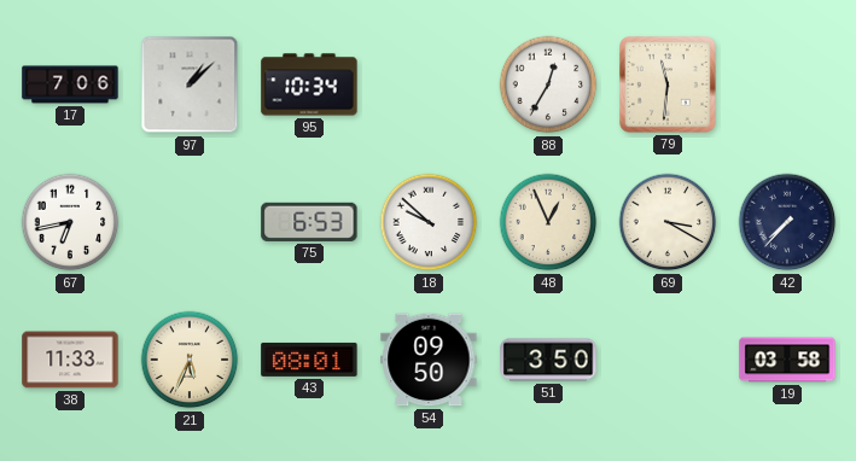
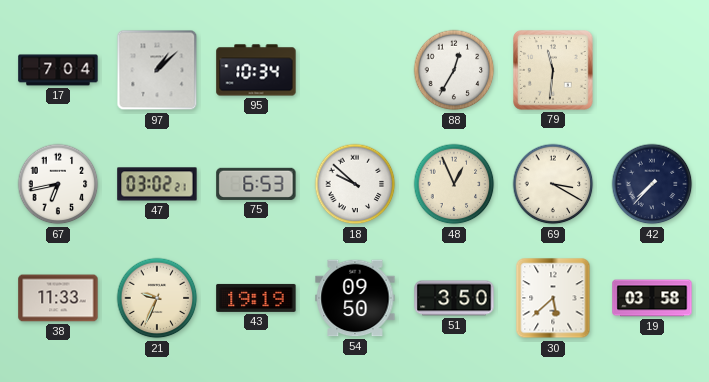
17: 7:06 -> 7:04
47: none -> 03:02
21: 5:34 -> 9:34
43: 08:01 -> 19:19
30: none -> 5:38
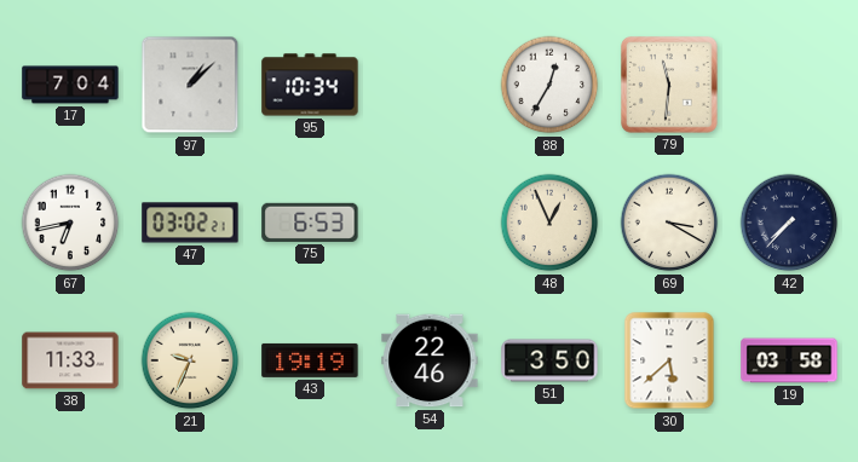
18: 9:52 -> none
54: 09:50 -> 22:46
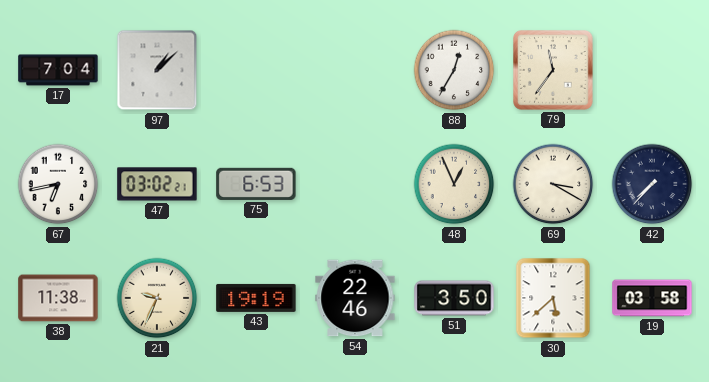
95: 10:34 -> none
79: 11:31 -> 11:36
38: 11:33 -> 11:38
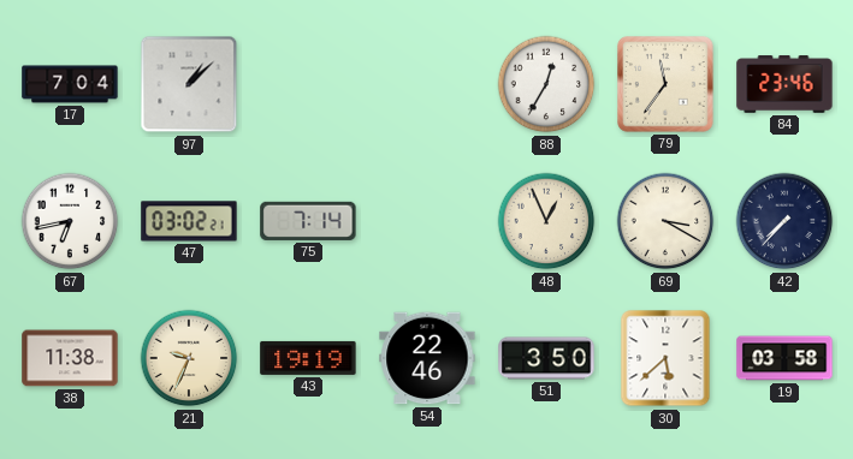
84: none -> 23:46
75: 6:53 -> 7:14
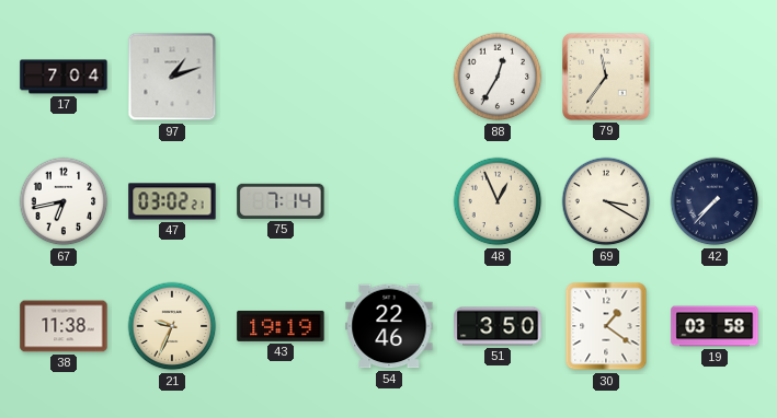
97: 1:08 -> 1:12
84: 23:46 -> none
30: 5:38 -> 1:21
